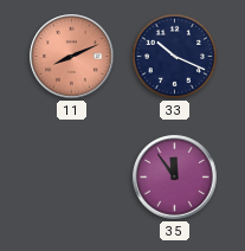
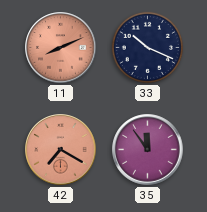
42: none -> 7:20
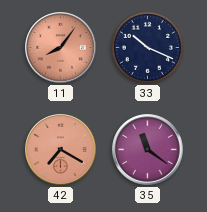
11: 8:11 -> 8:06
35: 11:54 -> 11:21
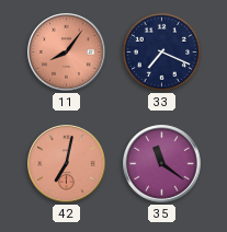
33: 10:19 -> 7:19
42: 7:20 -> 7:02
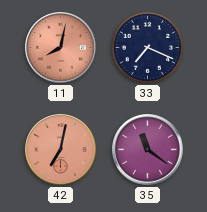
11: 8:06 -> 8:02
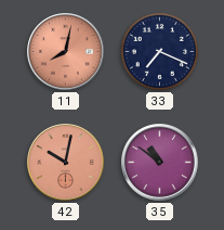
42: 7:02 -> 10:02
35: 11:21 -> 10:51
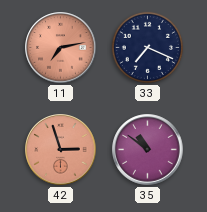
11: 8:02 -> 7:13
42: 10:02 -> 2:57
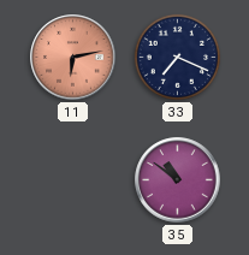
11: 7:13 -> 6:13
42: 2:57 -> none
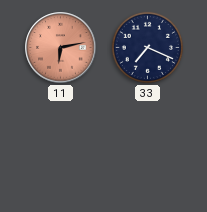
35: 10:51 -> none
